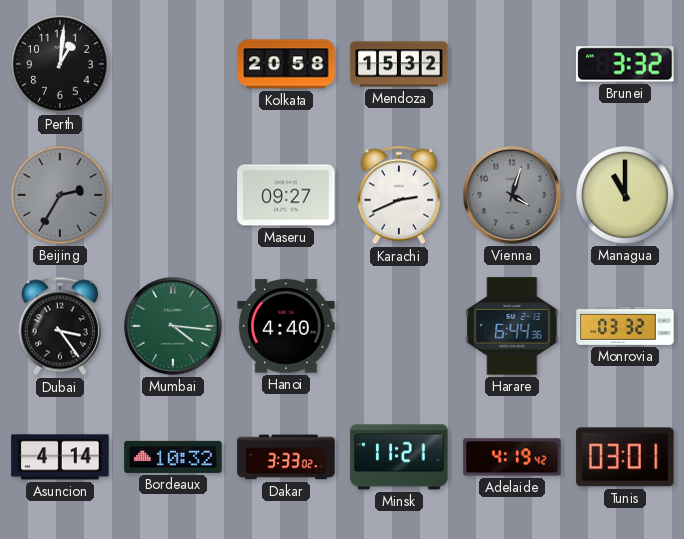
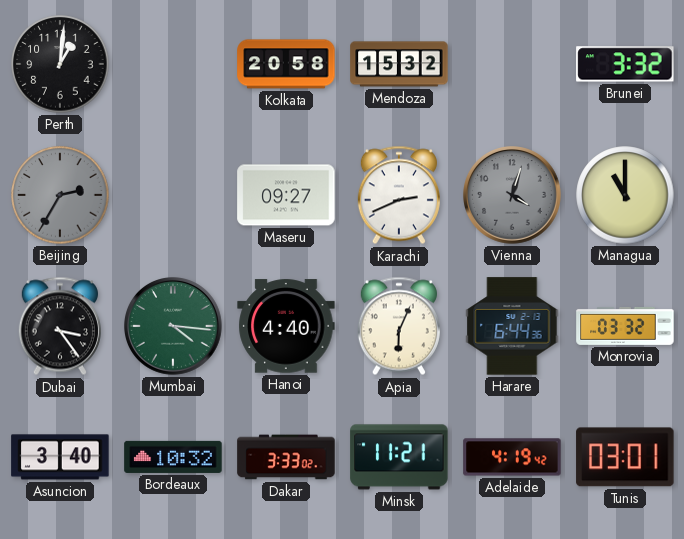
Apia: none -> 6:04
Asuncion: 4:14 -> 3:40
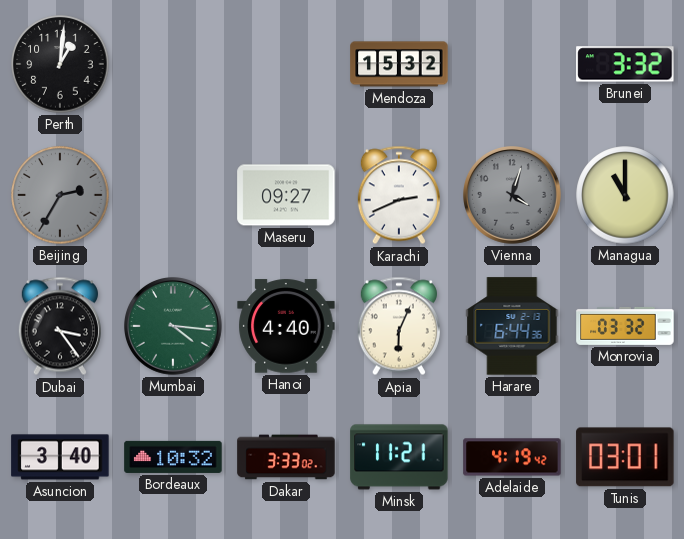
Kolkata: 20:58 -> none
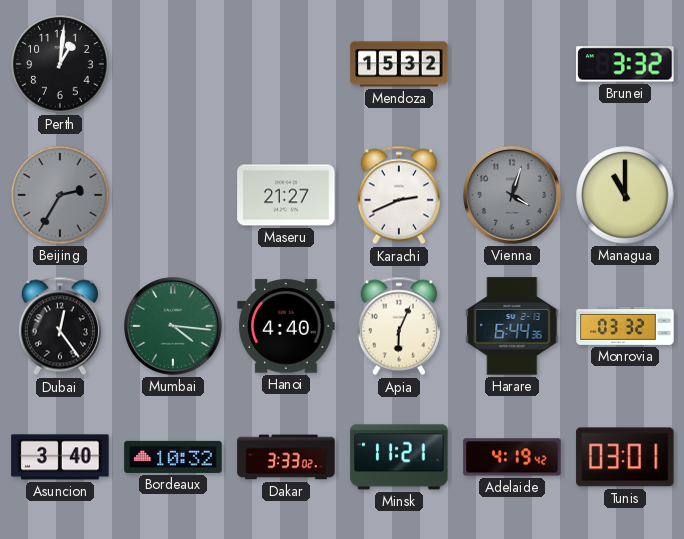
Maseru: 09:27 -> 21:27
Dubai: 3:24 -> 12:24
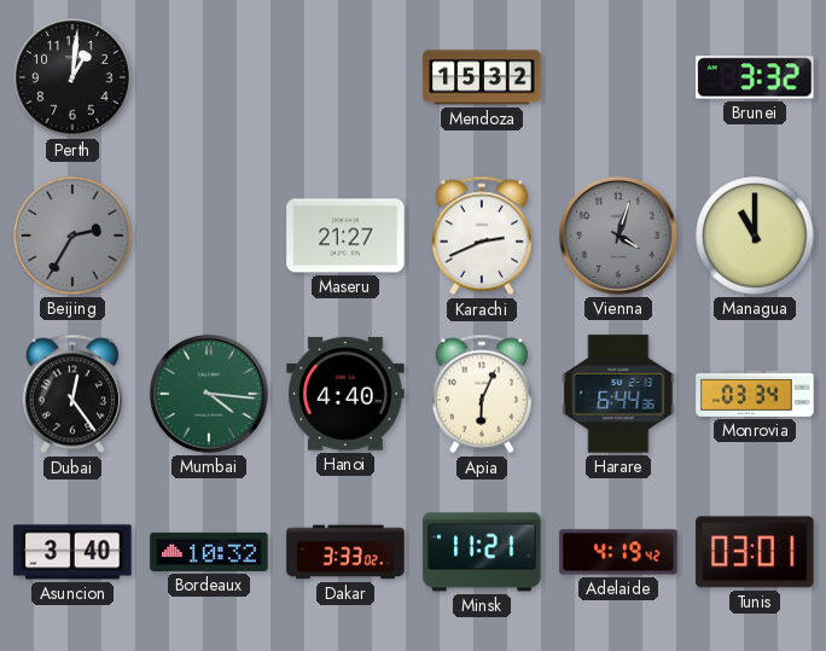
Monrovia: 03:32 -> 03:34
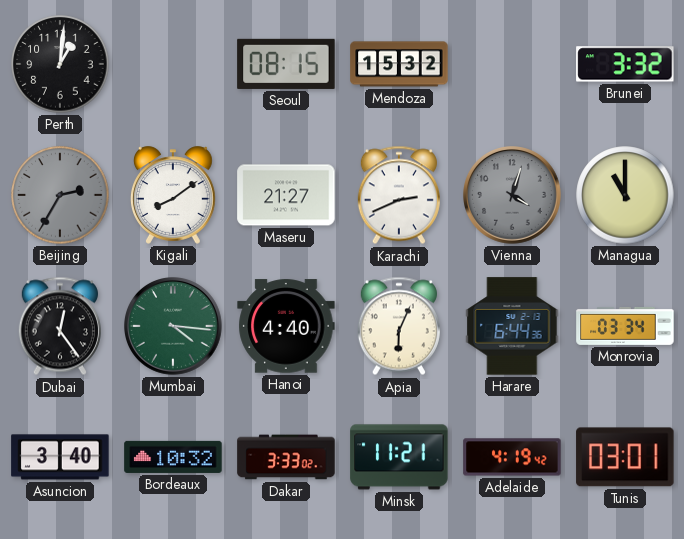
Seoul: none -> 08:15
Kigali: none -> 8:09
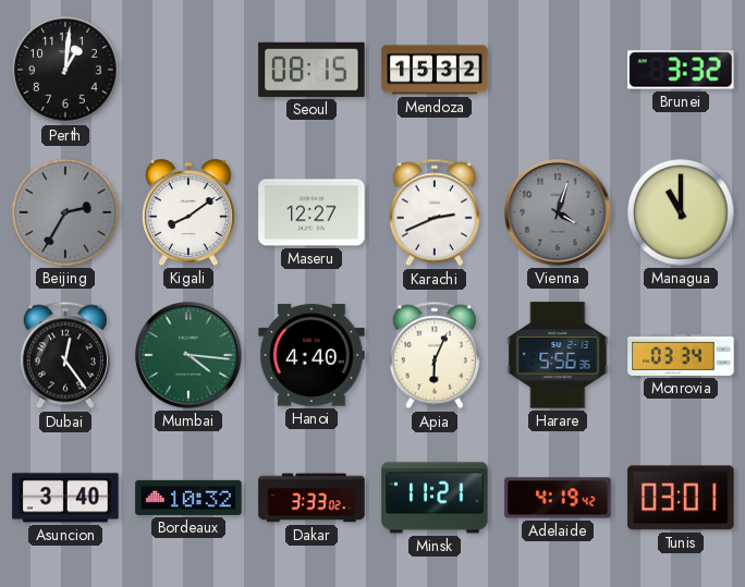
Maseru: 21:27 -> 12:27
Harare: 6:44 -> 5:56
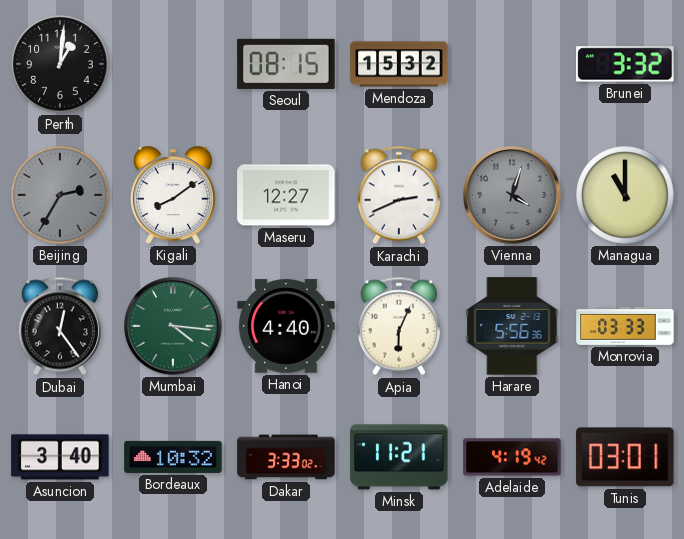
Monrovia: 03:34 -> 03:33
